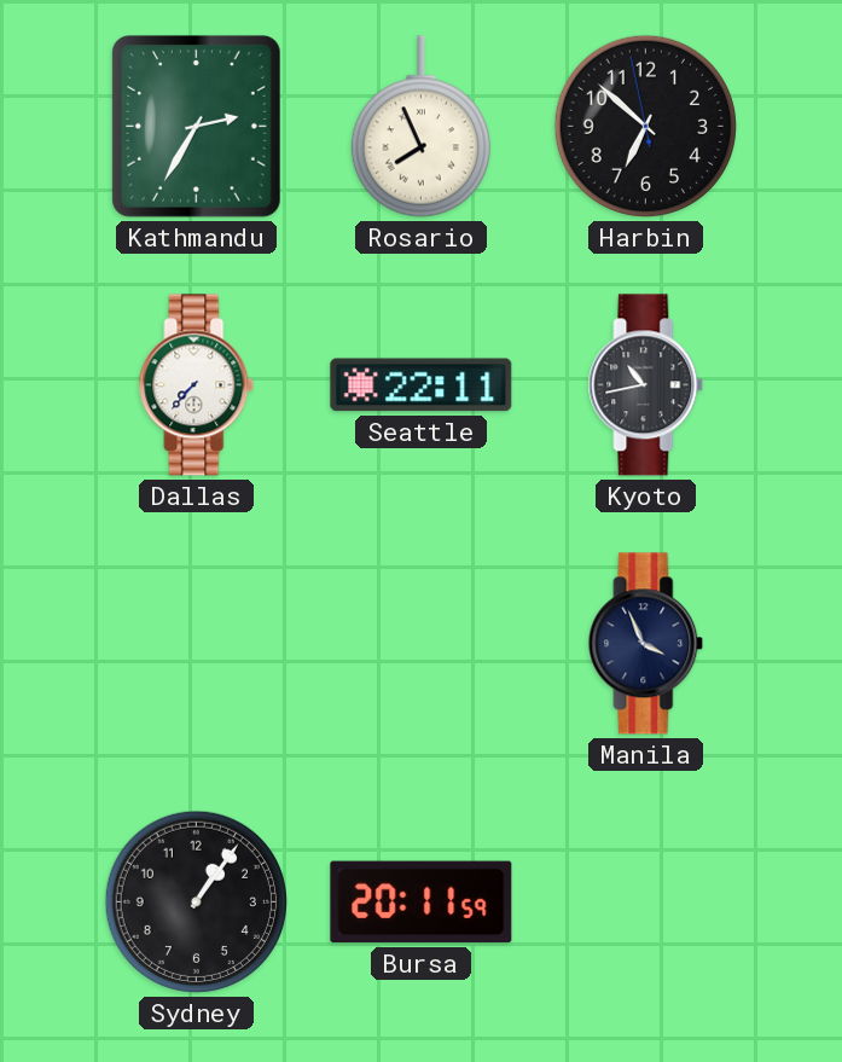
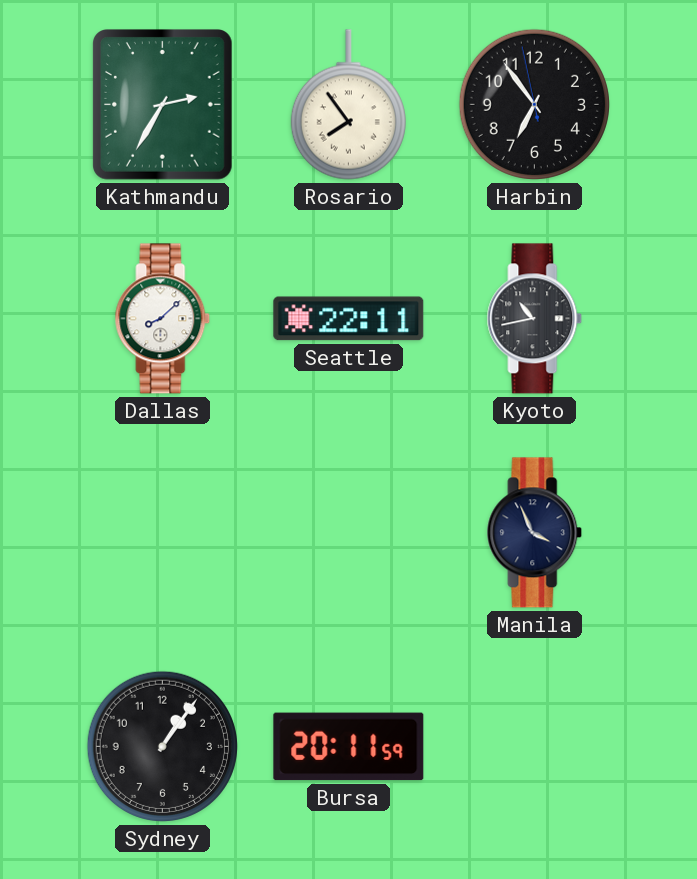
Rosario: 7:56 -> 7:54
Harbin: 6:51 -> 6:53
Dallas: 7:37 -> 8:08
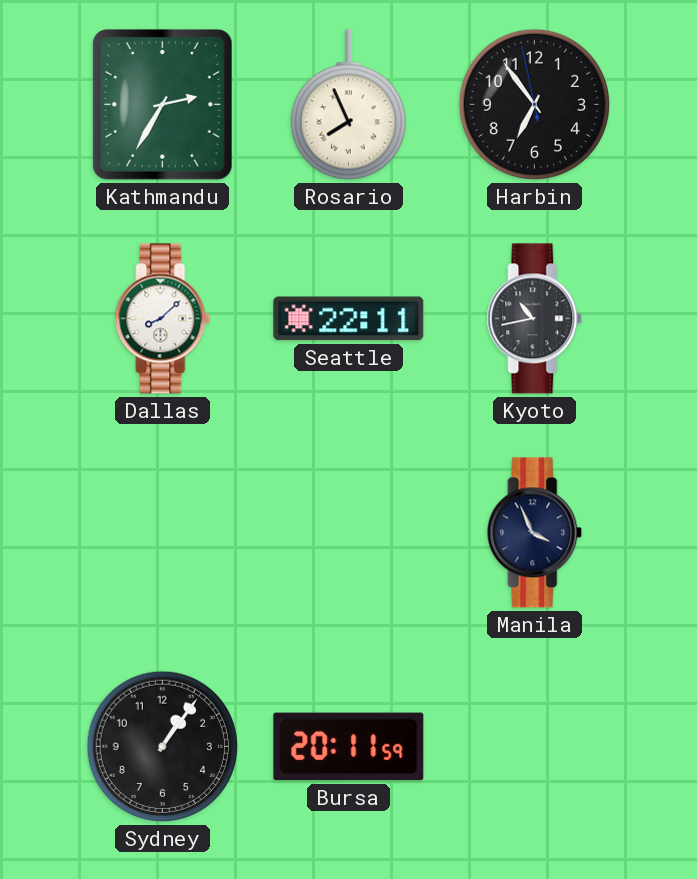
Rosario: 7:54 -> 7:56
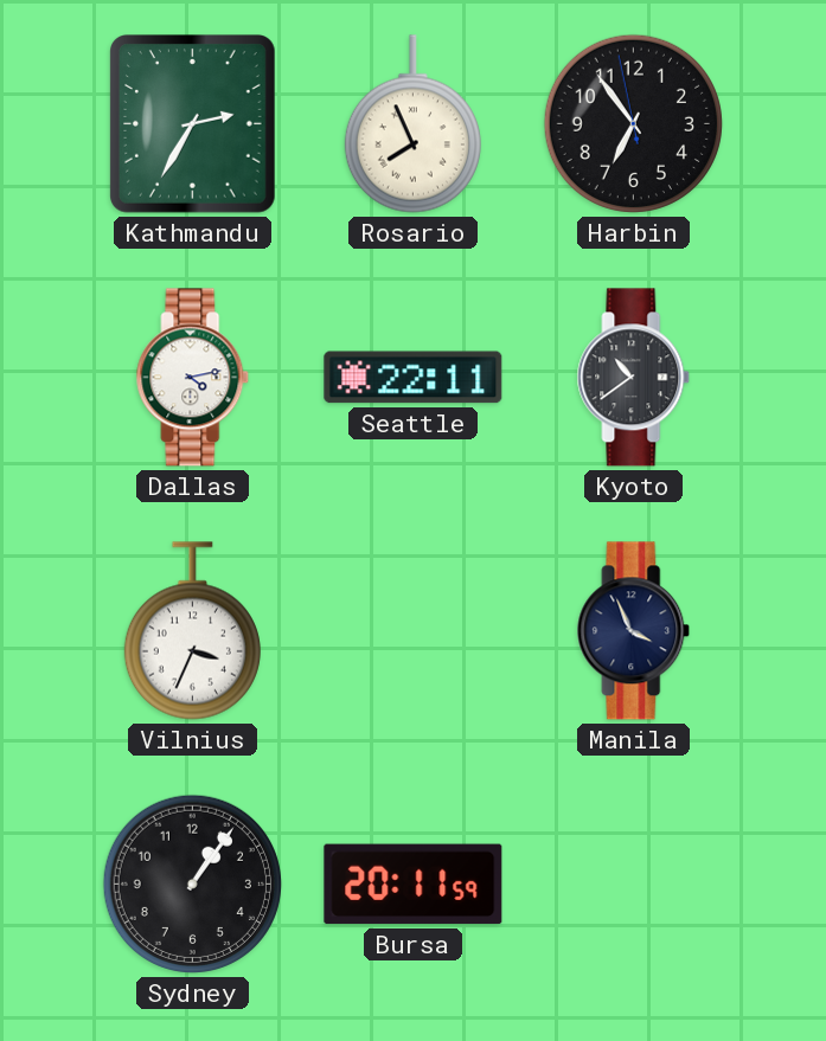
Dallas: 8:08 -> 4:13
Kyoto: 10:43 -> 10:39
Vilnius: none -> 3:34
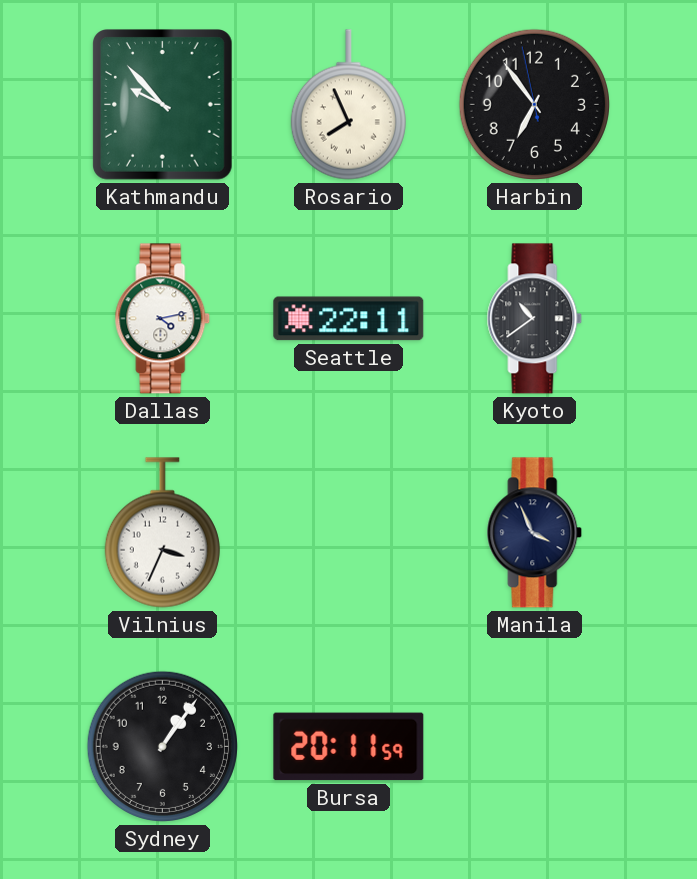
Kathmandu: 2:35 -> 9:53
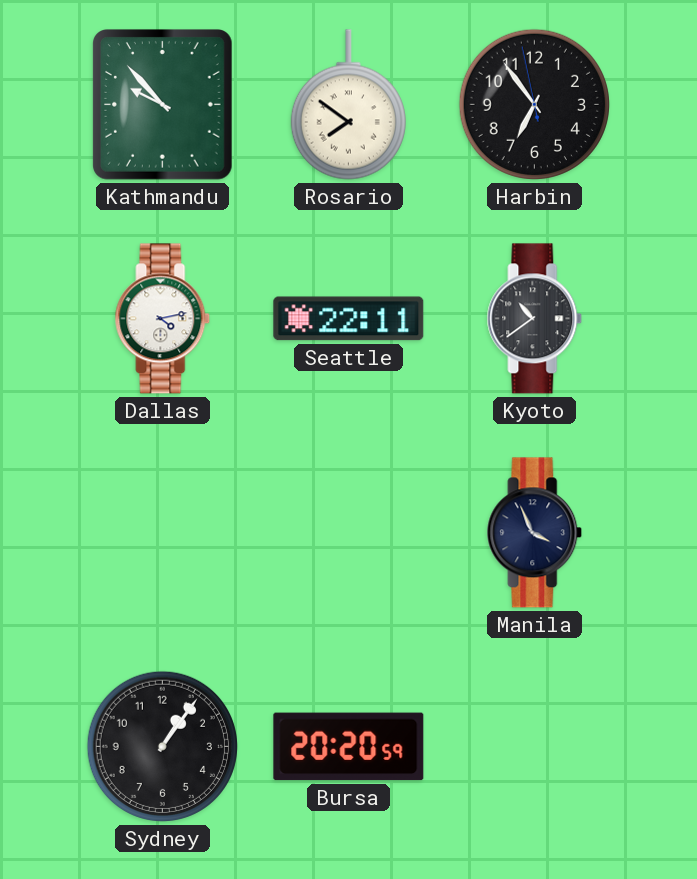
Rosario: 7:56 -> 7:51
Vilnius: 3:34 -> none
Bursa: 20:11 -> 20:20
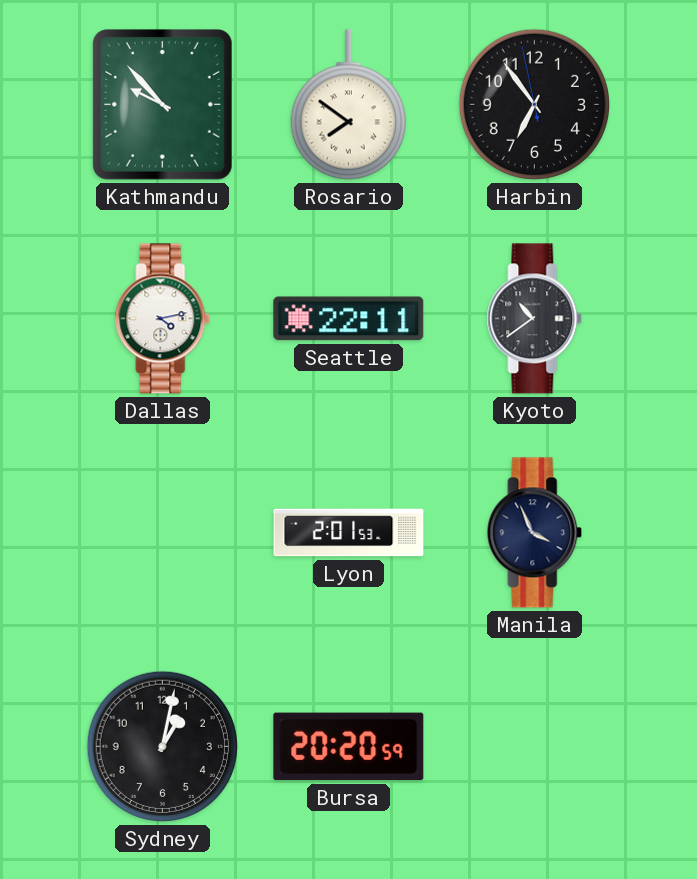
Lyon: none -> 2:01
Sydney: 1:06 -> 1:02
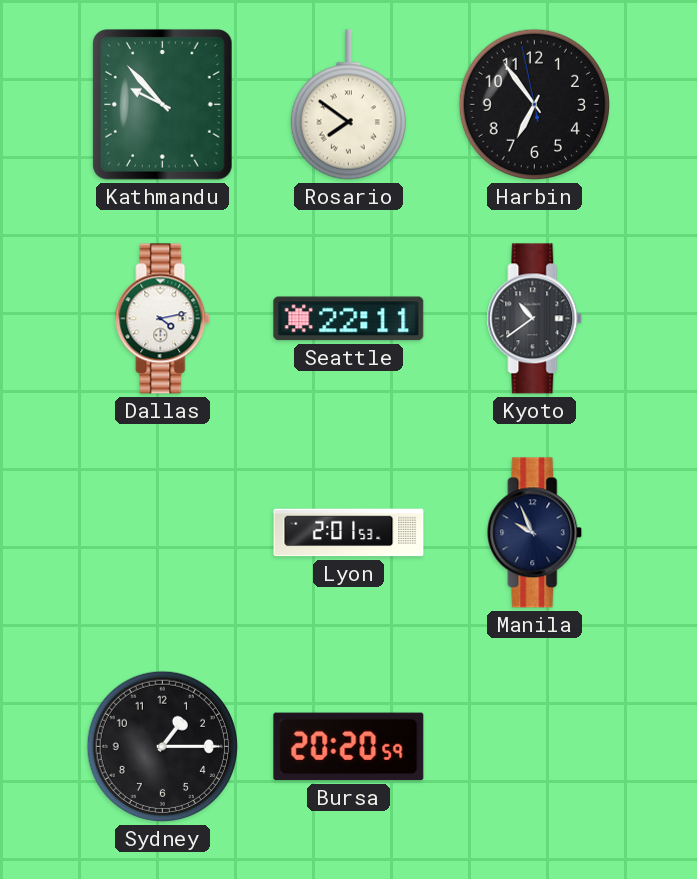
Manila: 3:56 -> 9:56
Sydney: 1:02 -> 1:15
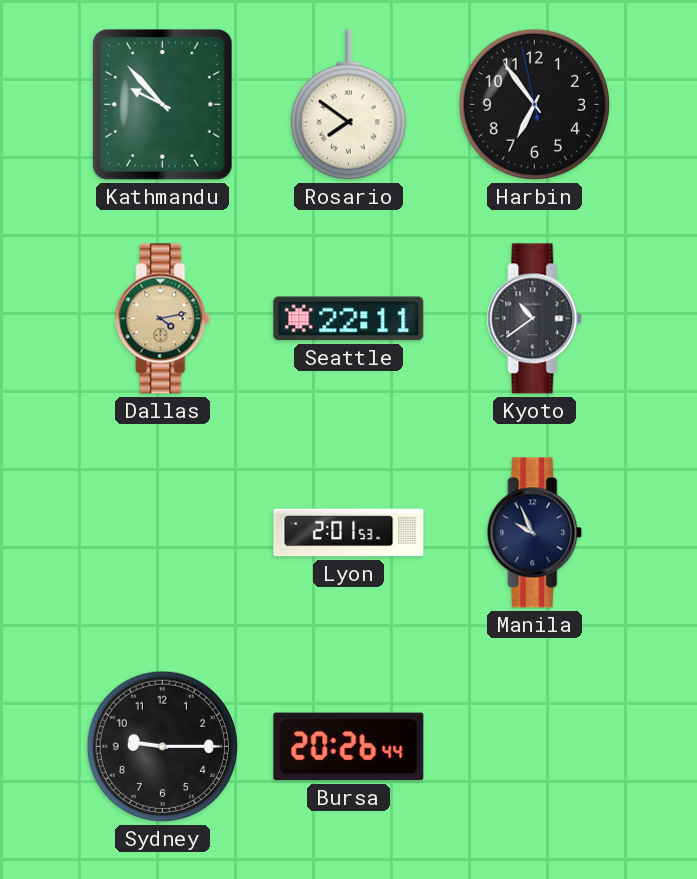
Dallas dial: white -> champagne
Sydney: 1:15 -> 9:15
Bursa: 20:20 -> 20:26
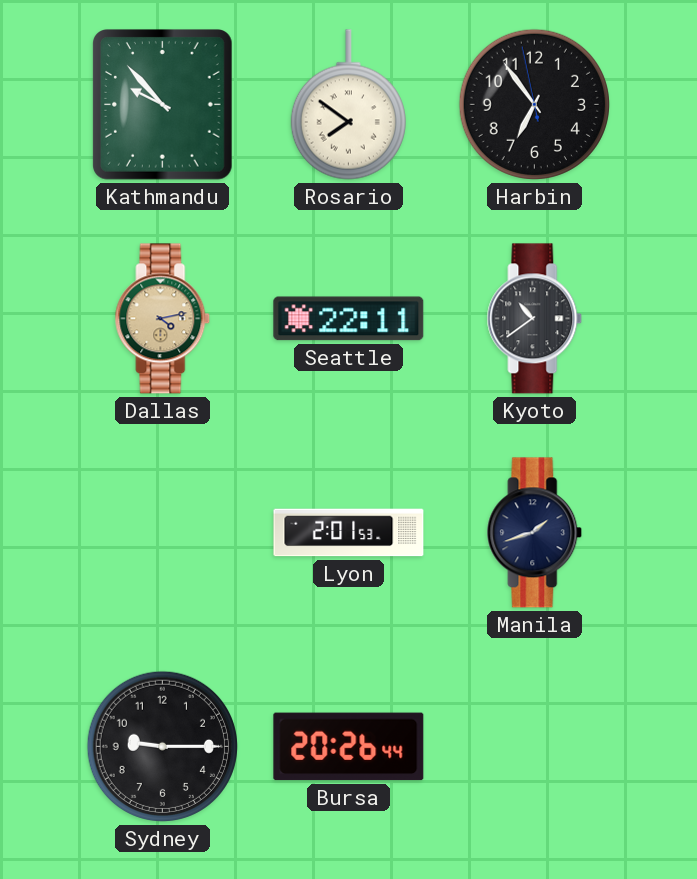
Manila: 9:56 -> 1:42
